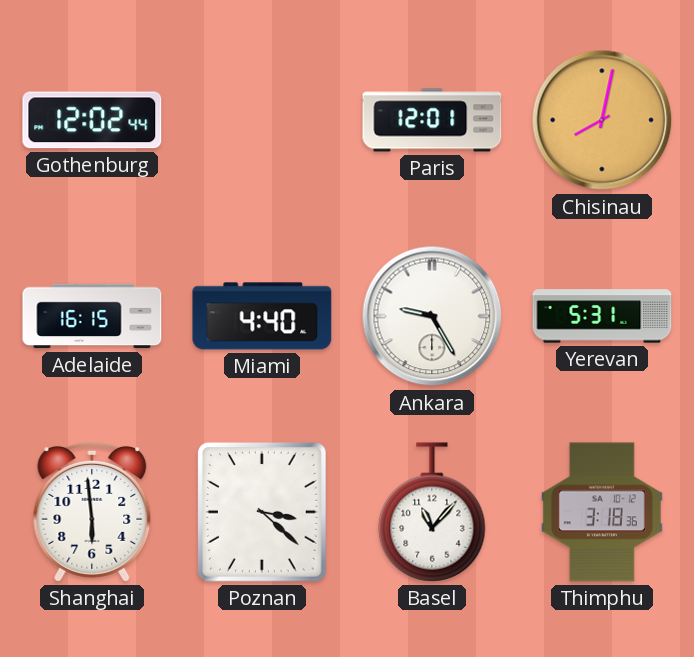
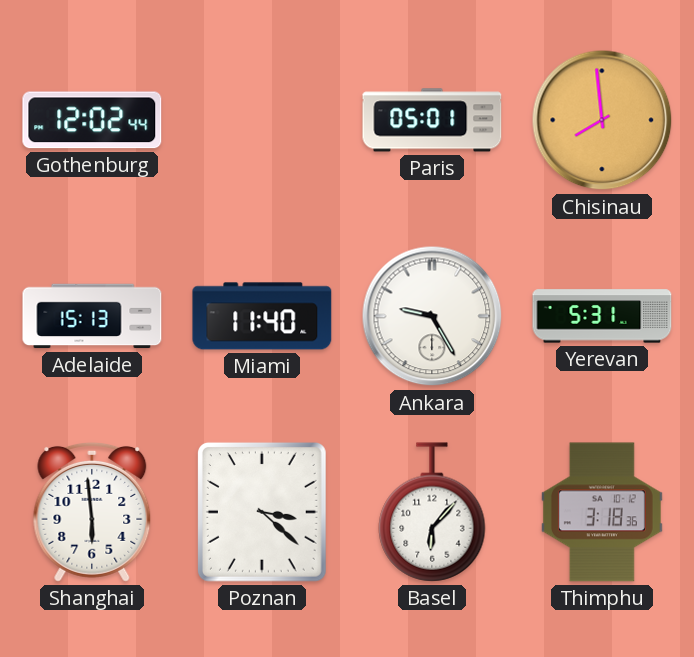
Paris: 12:01 -> 05:01
Chisinau: 8:02 -> 7:59
Adelaide: 16:15 -> 15:13
Miami: 4:40 -> 11:40
Basel: 11:07 -> 6:07
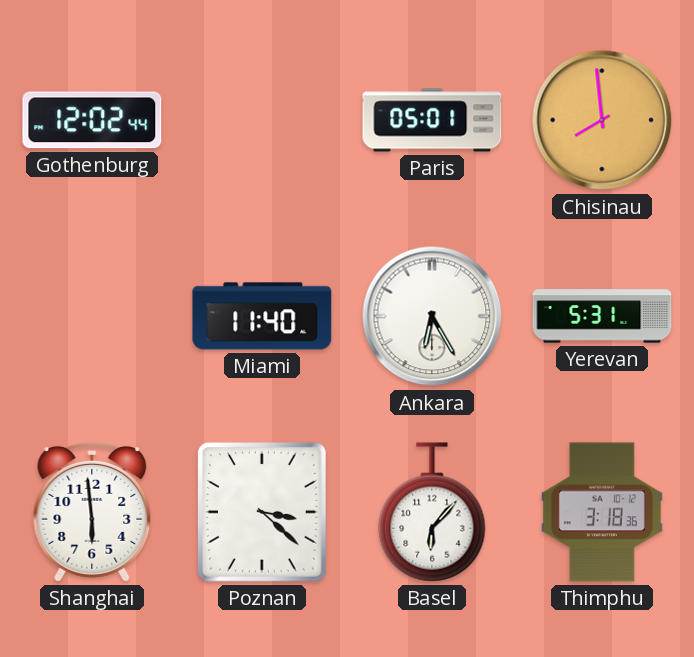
Adelaide: 15:13 -> none
Ankara: 9:25 -> 6:25
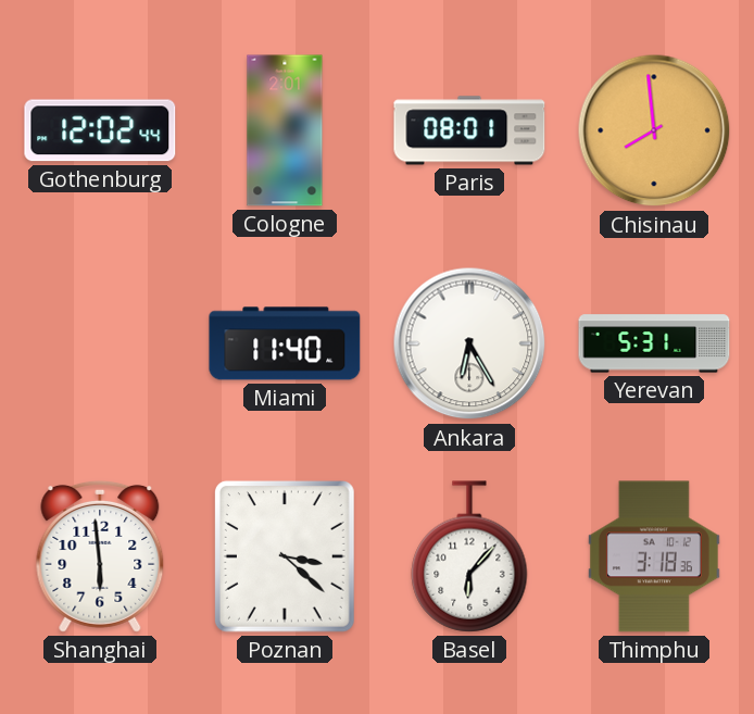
Cologne: none -> 2:01
Paris: 05:01 -> 08:01
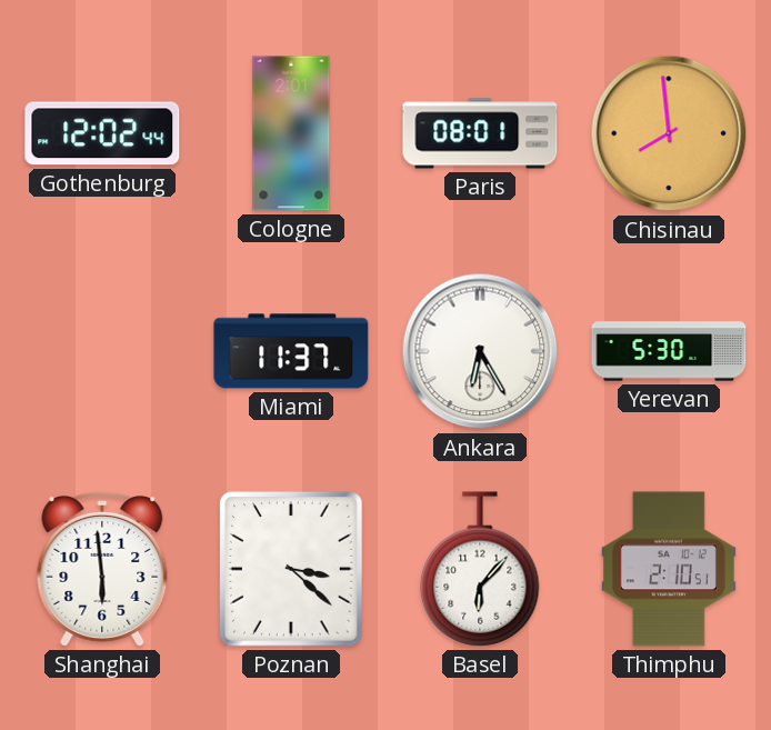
Miami: 11:40 -> 11:37
Yerevan: 5:31 -> 5:30
Thimphu: 3:18 -> 2:10
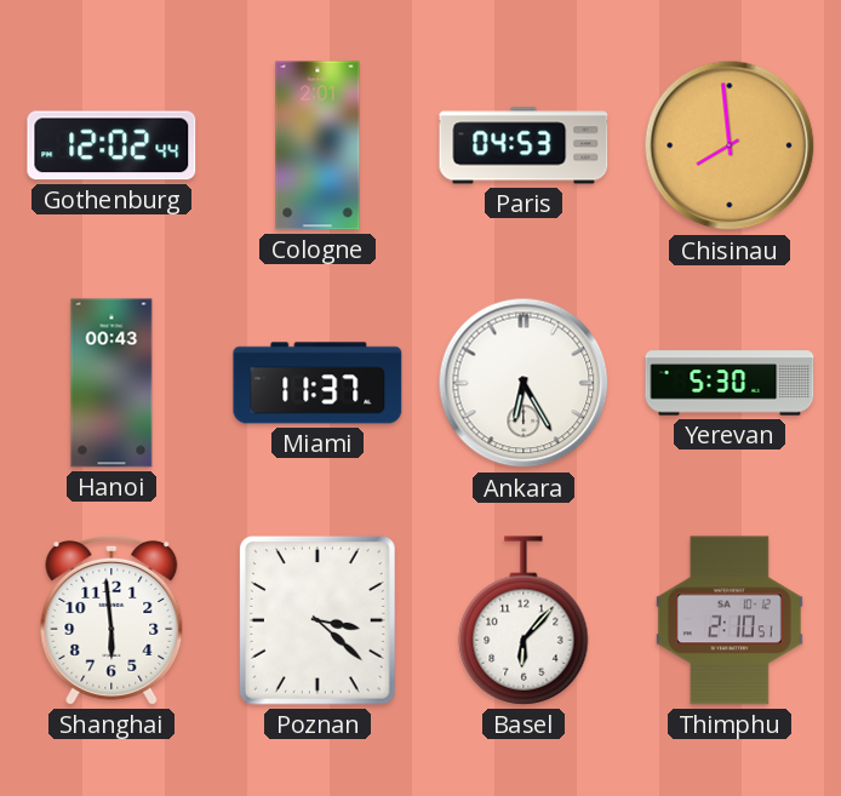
Paris: 08:01 -> 04:53
Hanoi: none -> 00:43
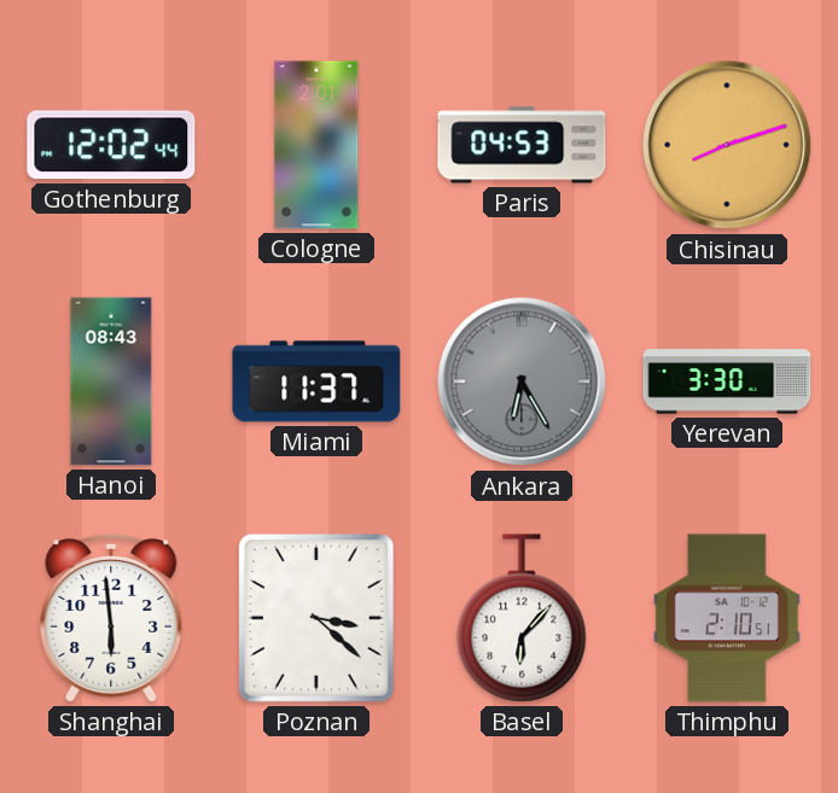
Chisinau: 7:59 -> 8:12
Hanoi: 00:43 -> 08:43
Ankara dial: white -> grey
Yerevan: 5:30 -> 3:30
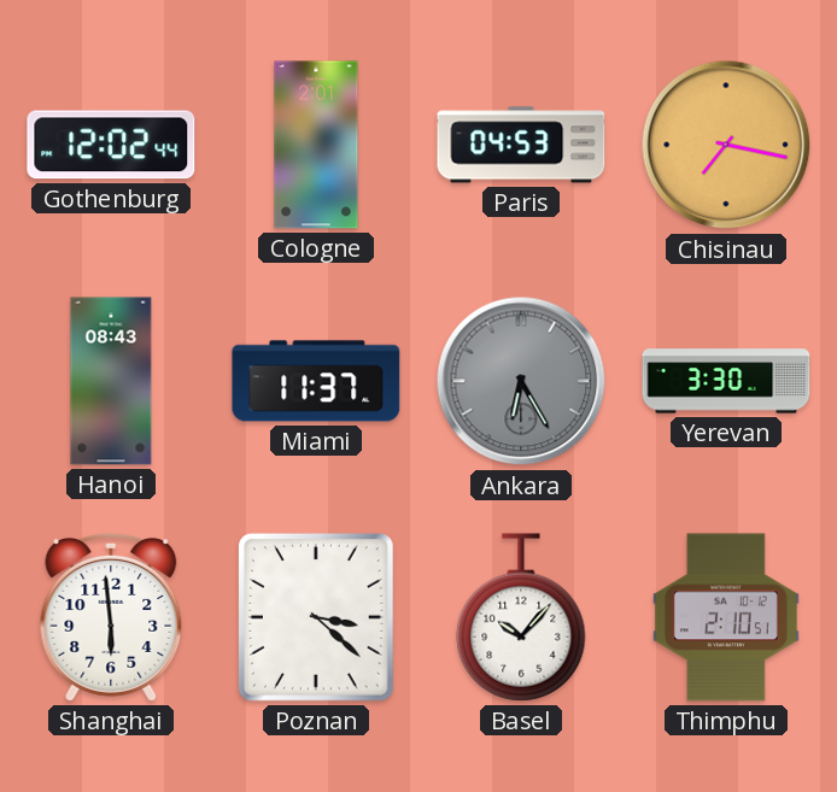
Chisinau: 8:12 -> 7:17
Basel: 6:07 -> 10:07
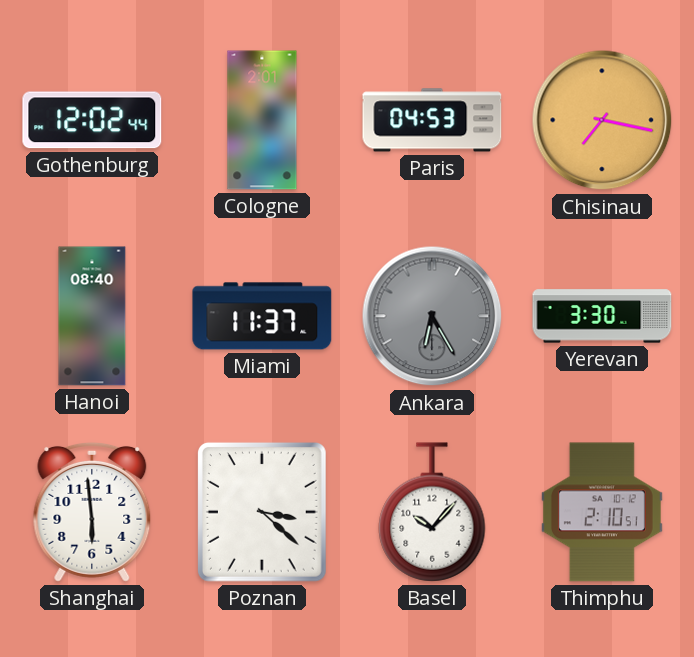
Hanoi: 08:43 -> 08:40
